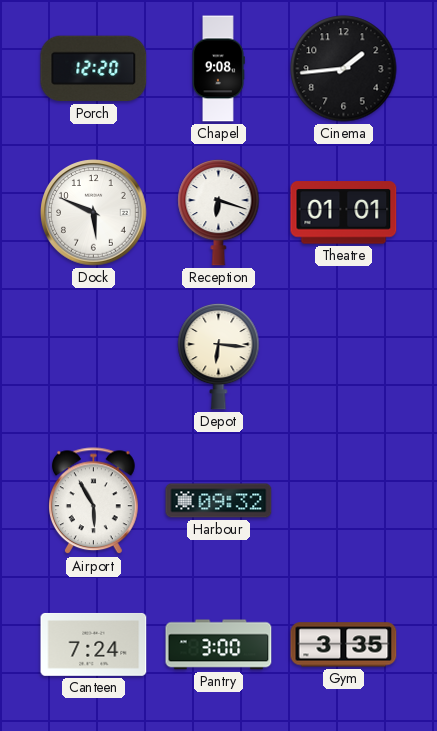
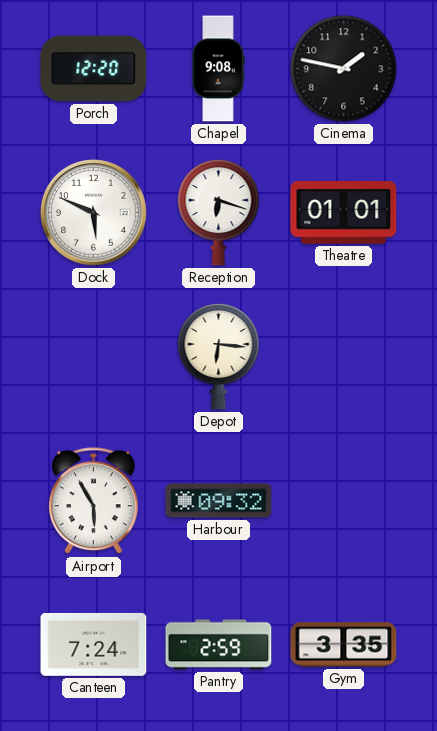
Cinema: 1:44 -> 1:47
Pantry: 3:00 -> 2:59
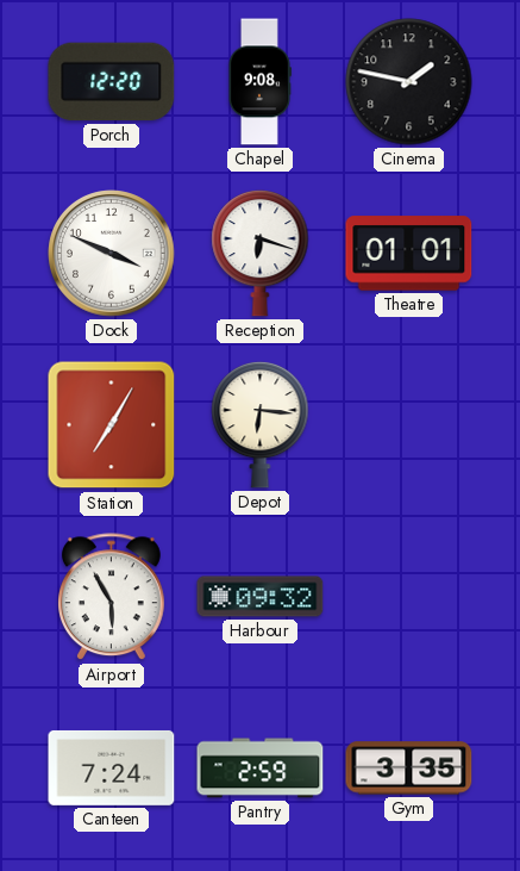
Dock: 5:49 -> 3:49
Station: none -> 7:05
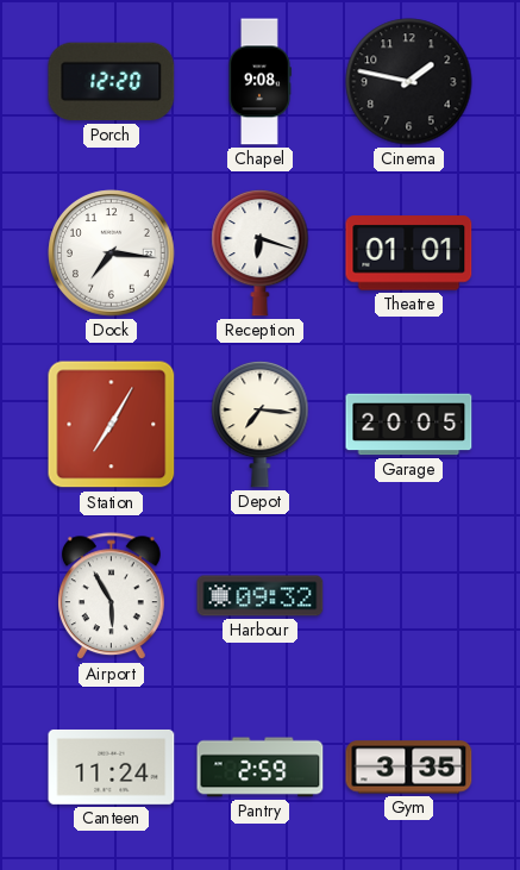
Dock: 3:49 -> 7:16
Depot: 6:16 -> 7:16
Garage: none -> 20:05
Canteen: 7:24 -> 11:24
